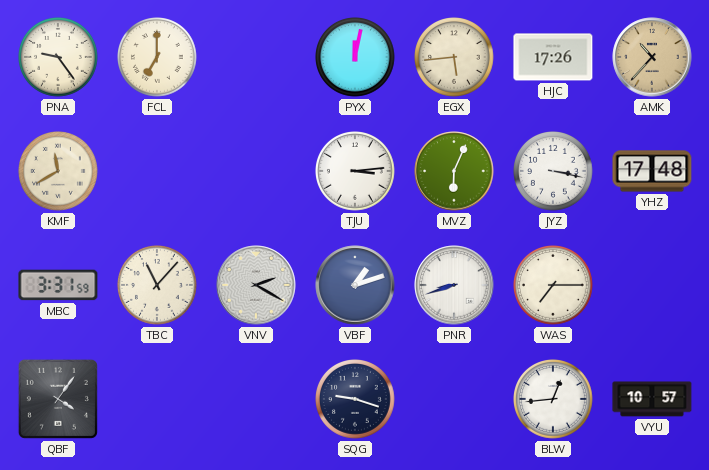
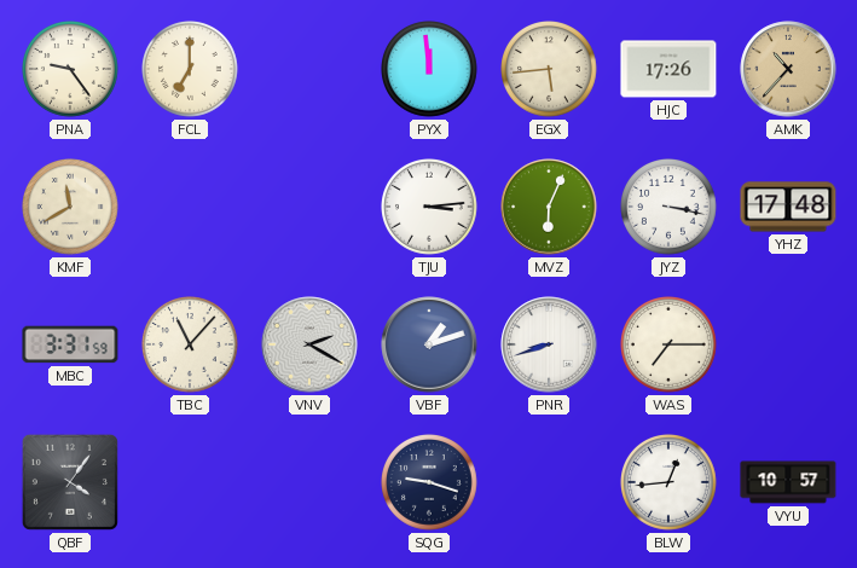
PYX: 12:02 -> 11:59
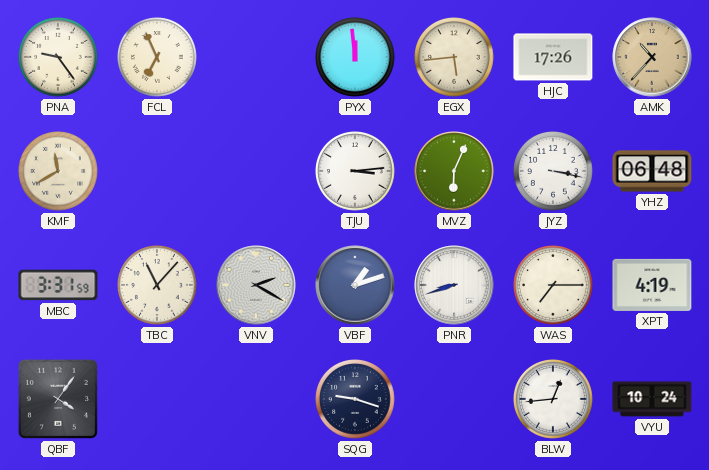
FCL: 7:00 -> 6:56
YHZ: 17:48 -> 06:48
XPT: none -> 4:19
VYU: 10:57 -> 10:24
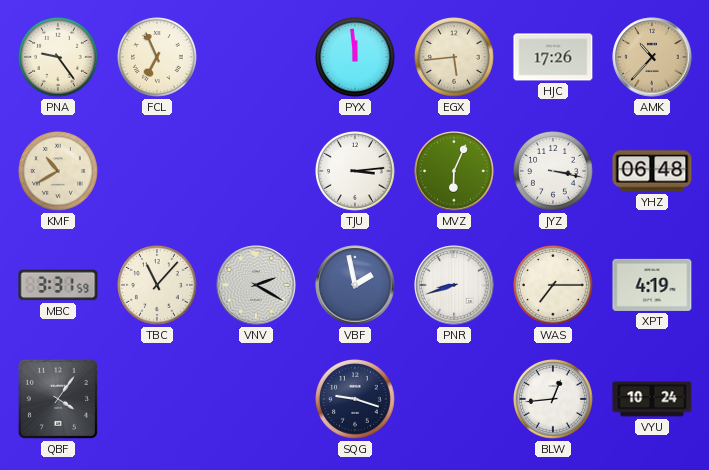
KMF: 11:40 -> 10:40
VBF: 1:12 -> 1:58
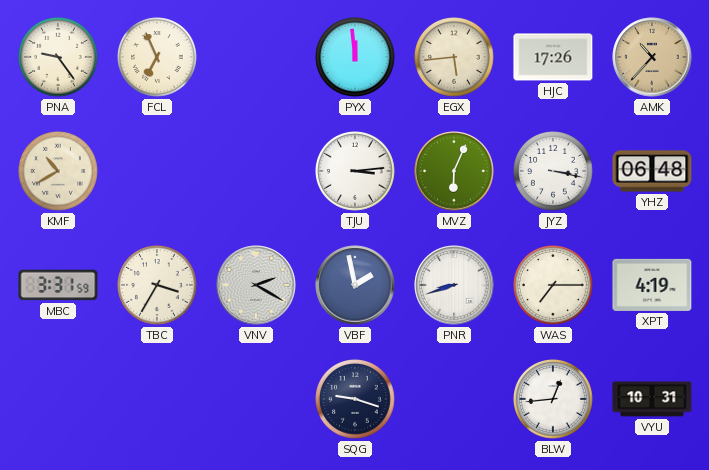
TBC: 11:07 -> 3:35
QBF: 4:06 -> none
VYU: 10:24 -> 10:31
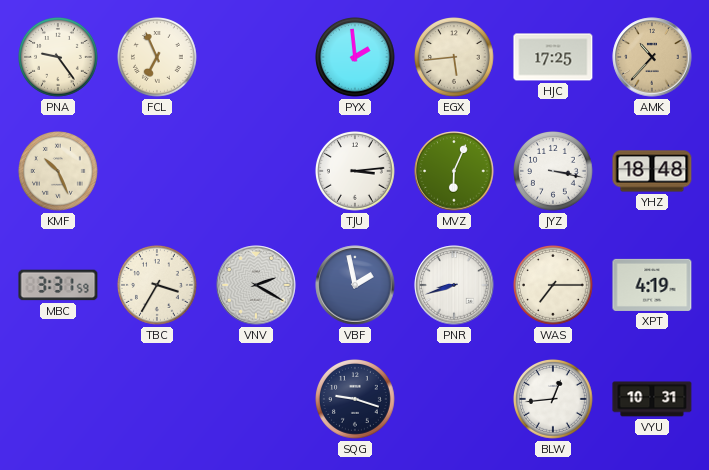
PYX: 11:59 -> 1:59
HJC: 17:26 -> 17:25
KMF: 10:40 -> 10:26
YHZ: 06:48 -> 18:48
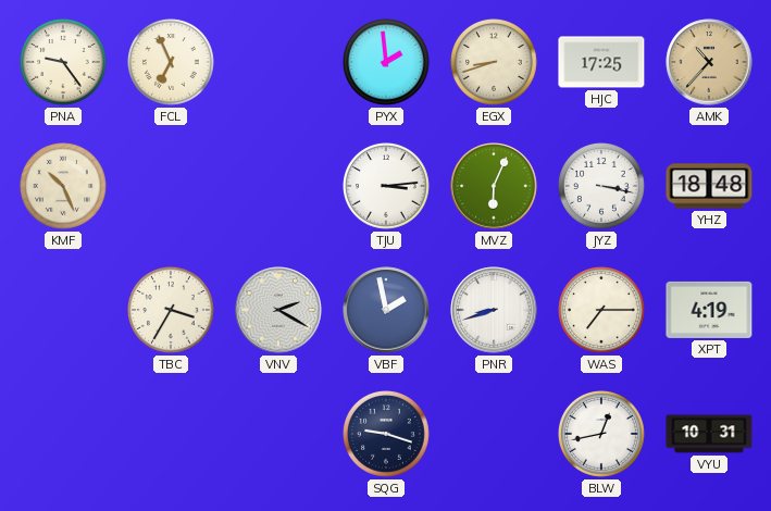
EGX: 5:44 -> 8:42
MBC: 3:31 -> none
BLW: 12:44 -> 12:43
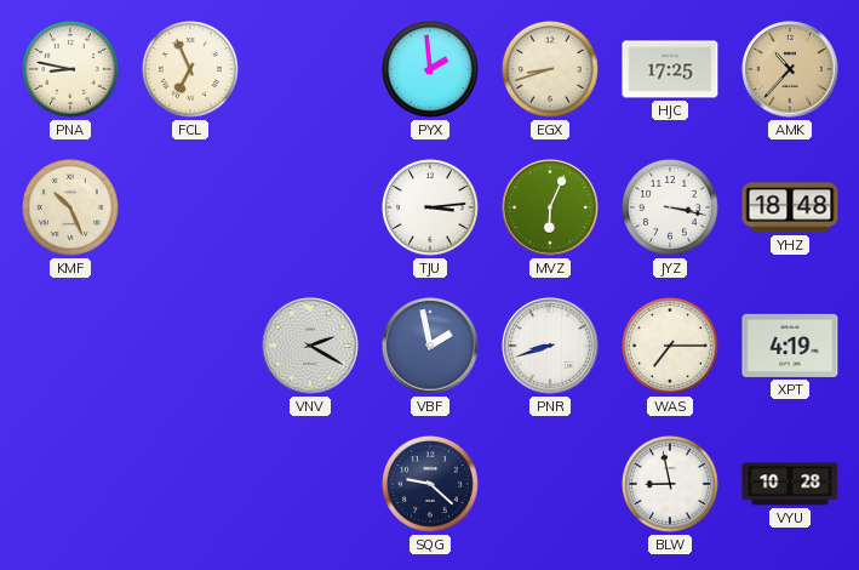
PNA: 9:24 -> 8:47
TBC: 3:35 -> none
SQG: 9:18 -> 9:22
BLW: 12:43 -> 8:58
VYU: 10:31 -> 10:28
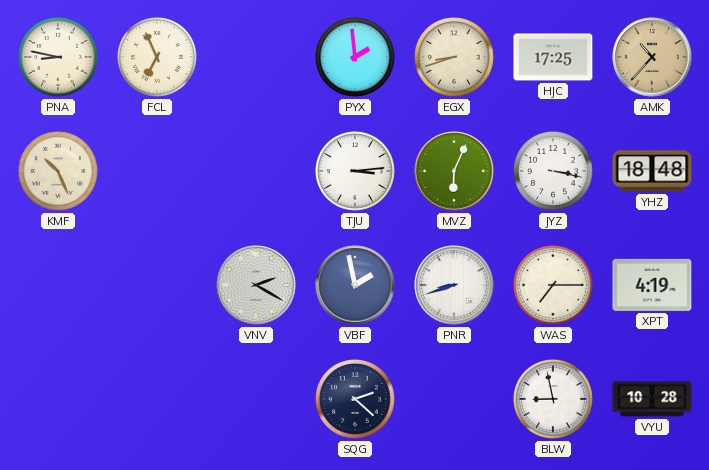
SQG: 9:22 -> 2:22
